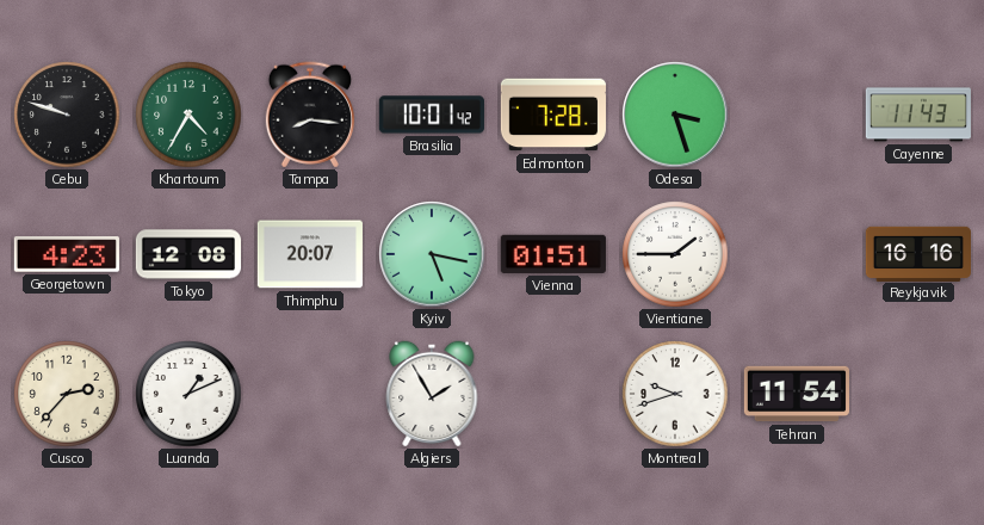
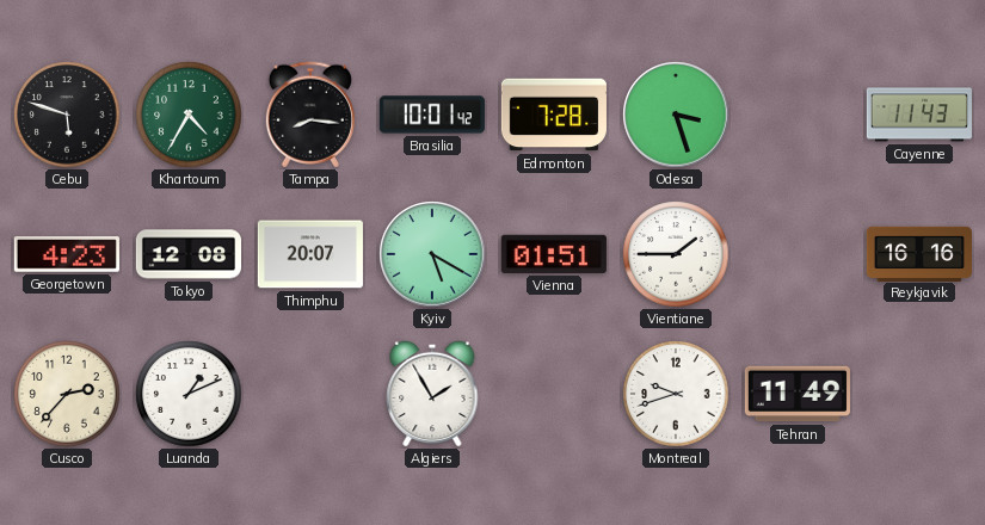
Cebu: 9:48 -> 5:48
Kyiv: 5:17 -> 5:20
Tehran: 11:54 -> 11:49
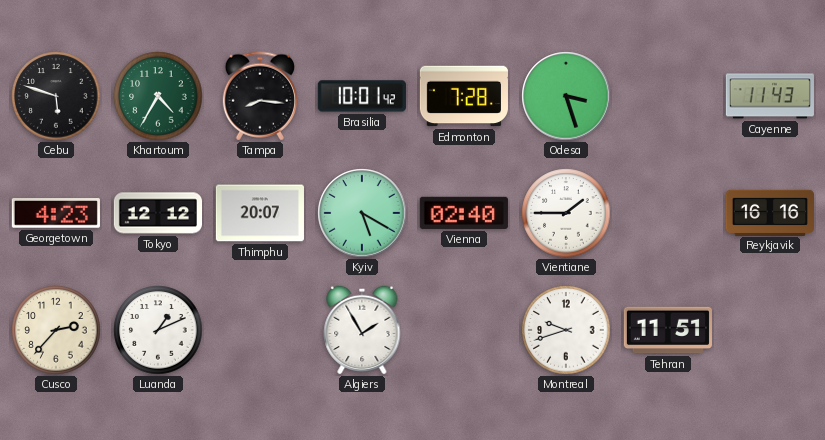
Tokyo: 12:08 -> 12:12
Vienna: 01:51 -> 02:40
Tehran: 11:49 -> 11:51
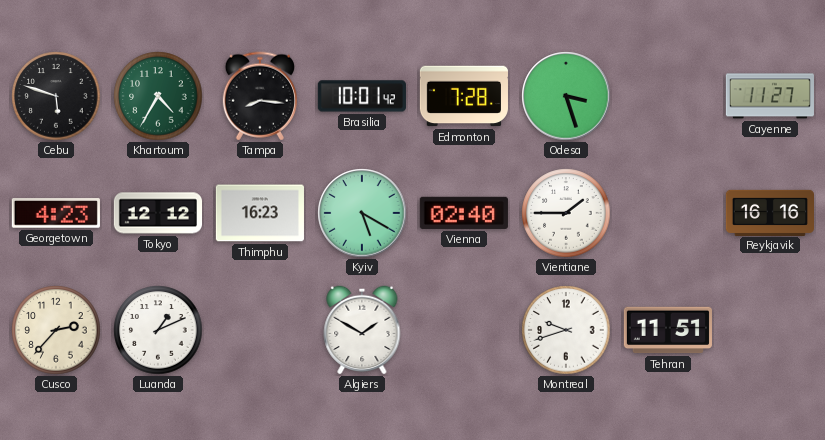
Cayenne: 11:43 -> 11:27
Thimphu: 20:07 -> 16:23
Algiers: 1:55 -> 1:50
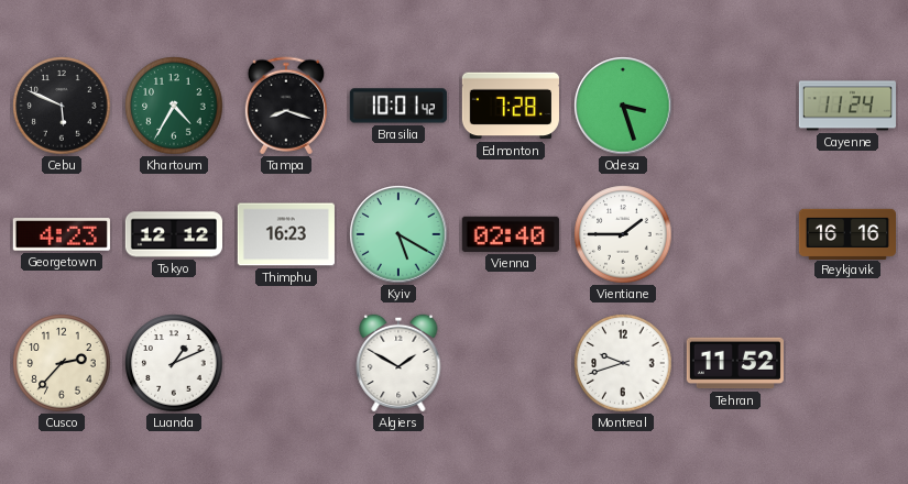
Cebu: 5:48 -> 5:49
Tampa: 8:16 -> 8:18
Cayenne: 11:27 -> 11:24
Tehran: 11:51 -> 11:52
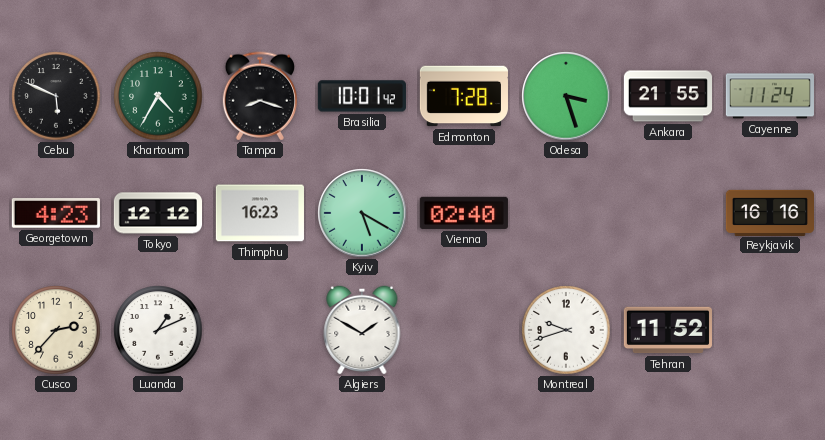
Ankara: none -> 21:55
Vientiane: 1:45 -> none
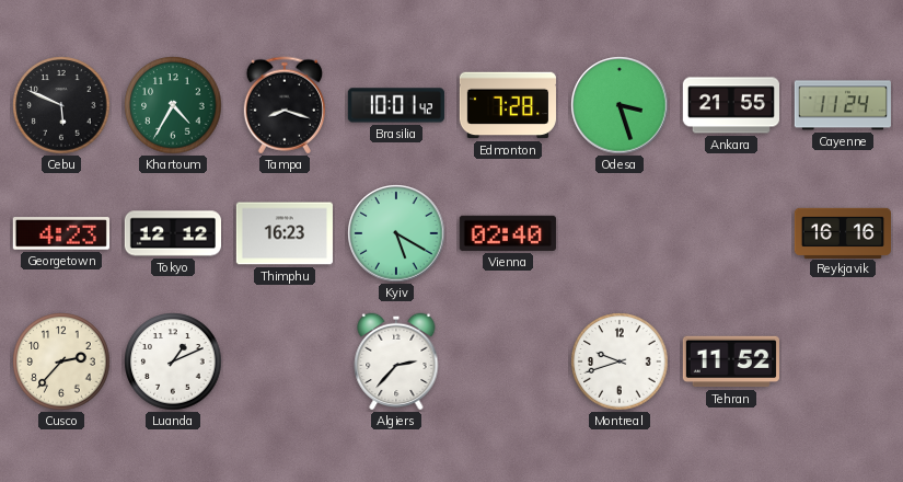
Algiers: 1:50 -> 2:37
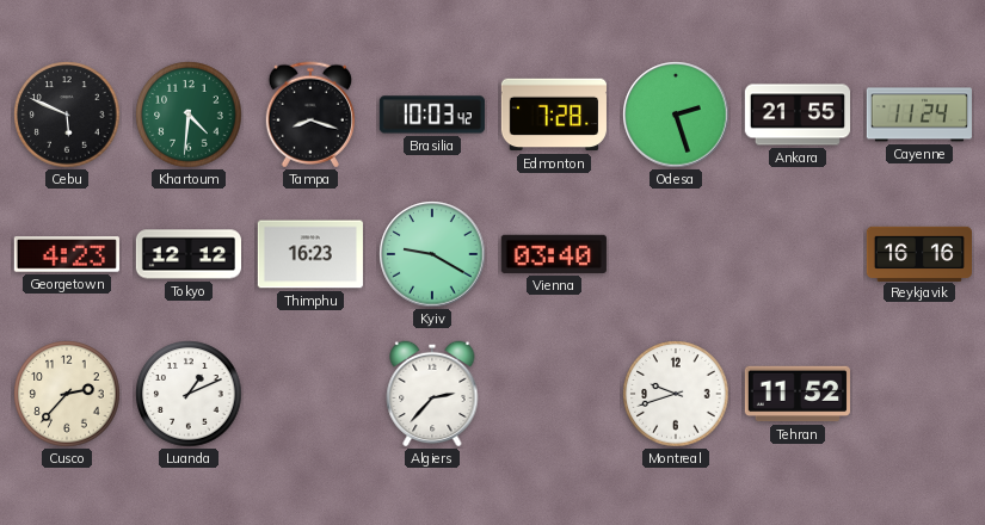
Khartoum: 4:35 -> 4:31
Brasilia: 10:01 -> 10:03
Odesa: 3:27 -> 2:27
Kyiv: 5:20 -> 9:20
Vienna: 02:40 -> 03:40
